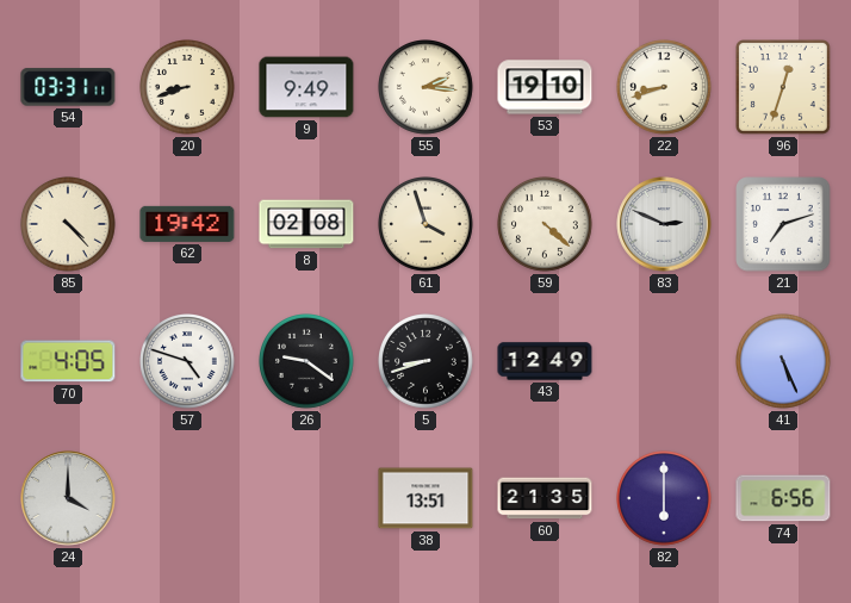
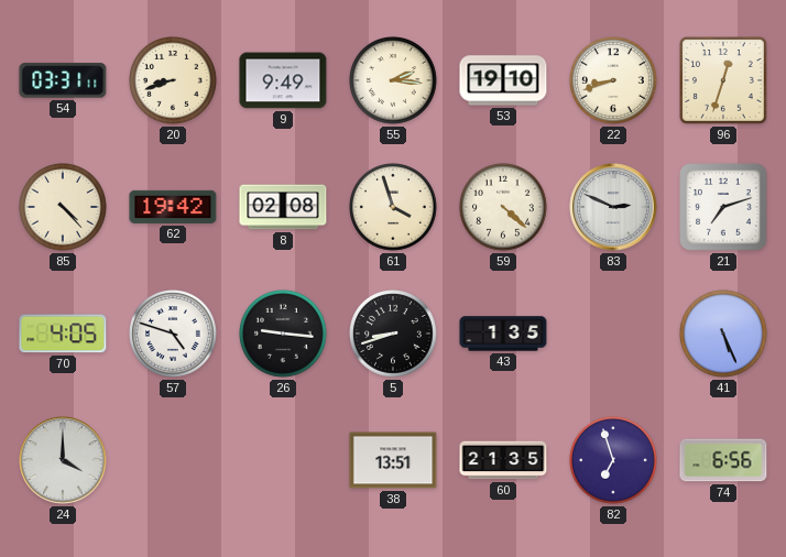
26: 9:21 -> 9:16
43: 12:49 -> 1:35
82: 6:00 -> 6:57
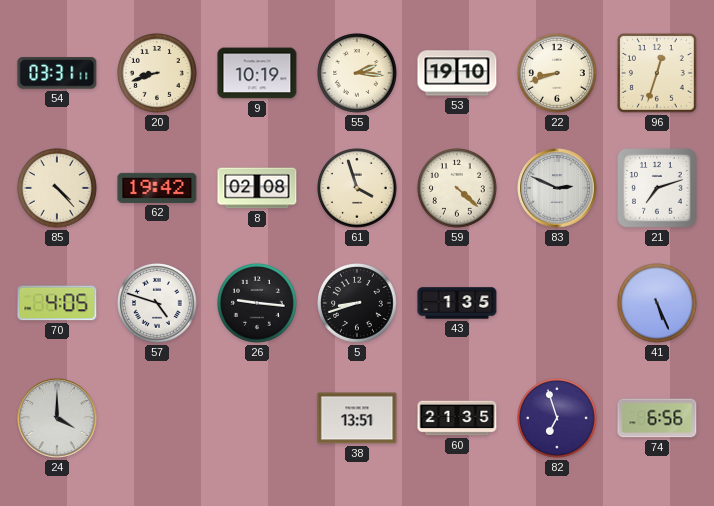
9: 9:49 -> 10:19
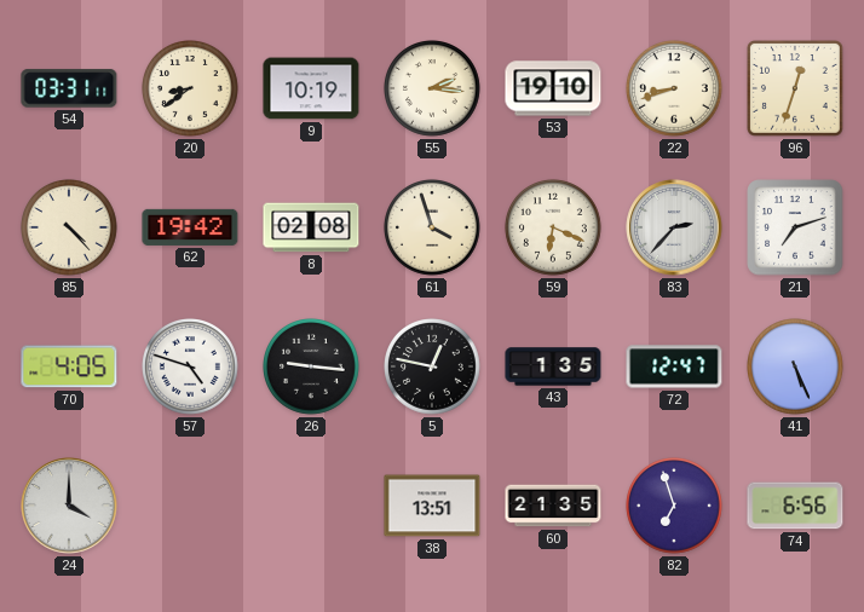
20: 8:42 -> 8:39
59: 4:22 -> 6:19
83: 2:49 -> 2:37
5: 8:42 -> 12:47
72: none -> 12:47
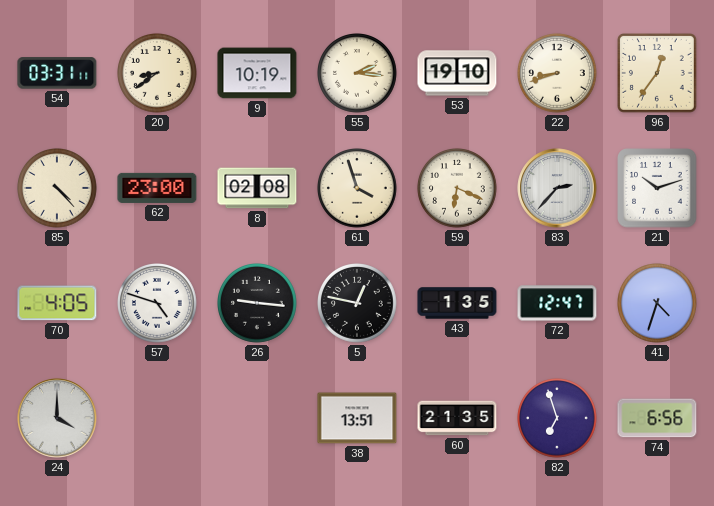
96: 12:33 -> 12:36
62: 19:42 -> 23:00
21: 7:12 -> 10:12
41: 5:26 -> 4:33
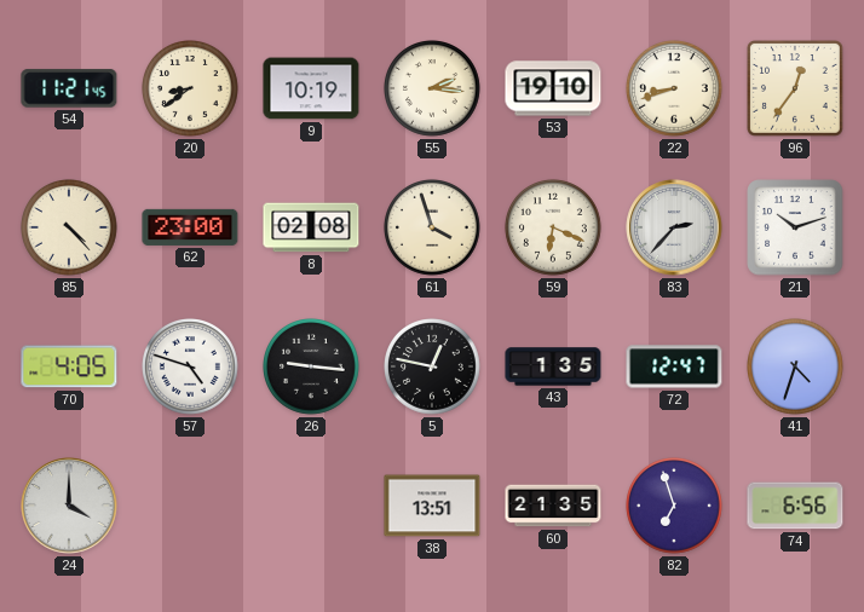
54: 03:31 -> 11:21
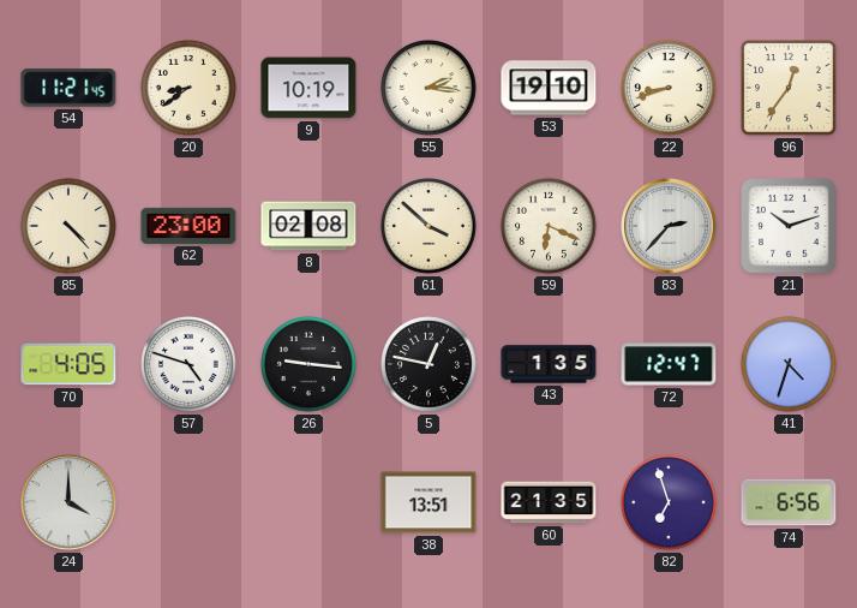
61: 3:57 -> 3:52
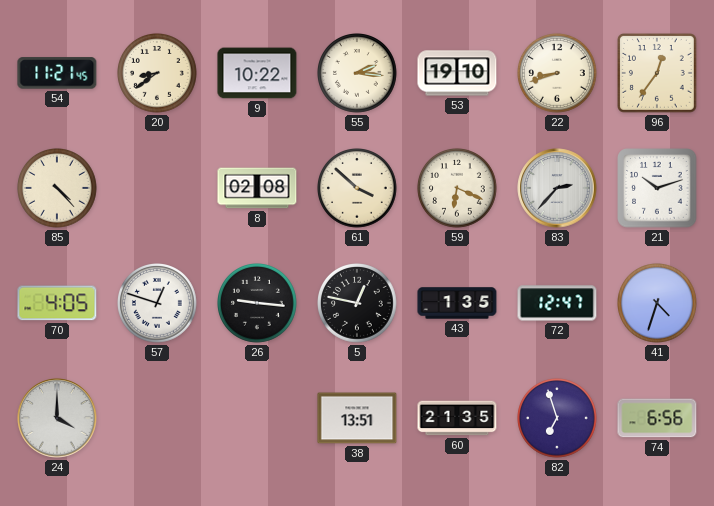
9: 10:19 -> 10:22
62: 23:00 -> none
57: 4:48 -> 12:48
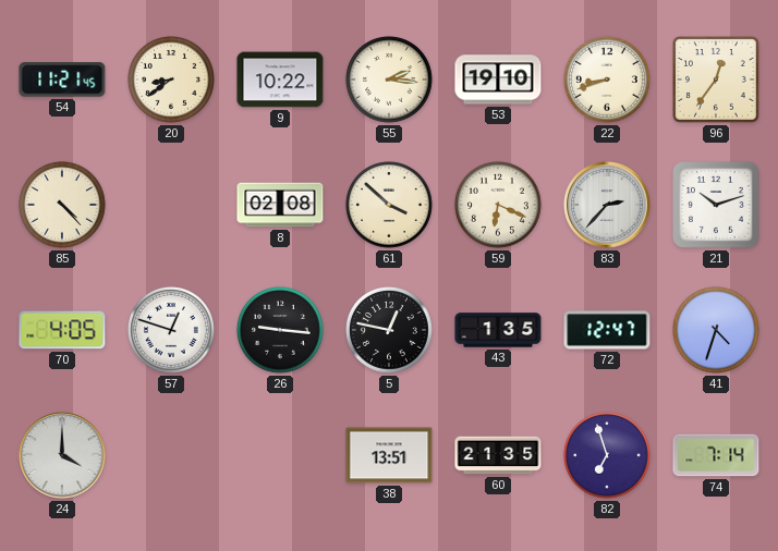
74: 6:56 -> 7:14
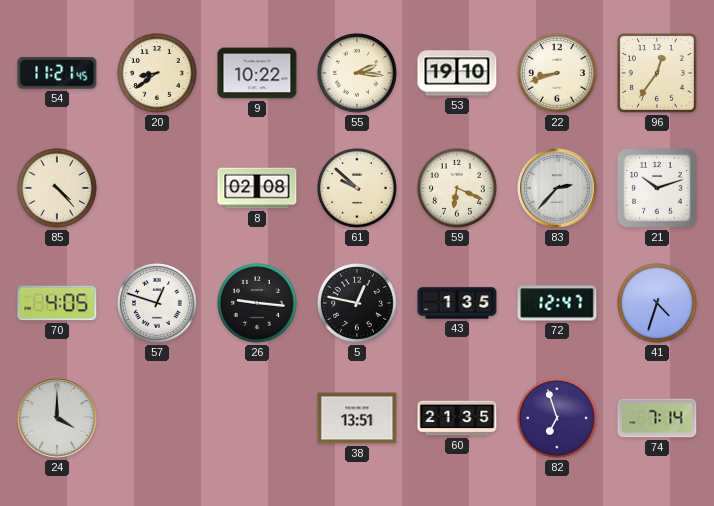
61: 3:52 -> 9:52
